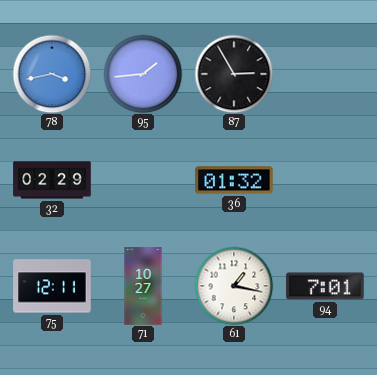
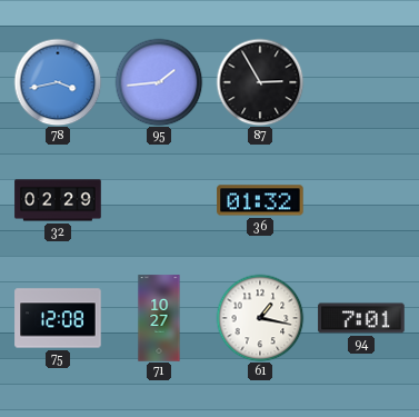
75: 12:11 -> 12:08
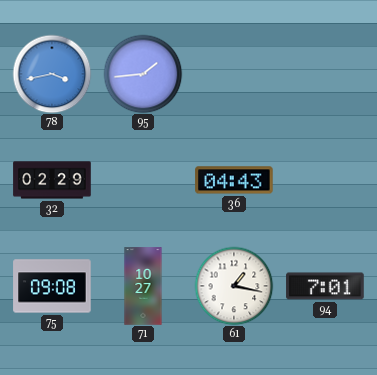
87: 2:55 -> none
36: 01:32 -> 04:43
75: 12:08 -> 09:08
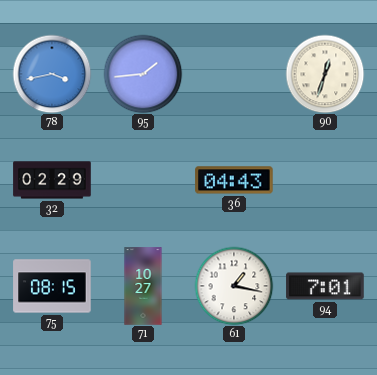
90: none -> 12:33
75: 09:08 -> 08:15
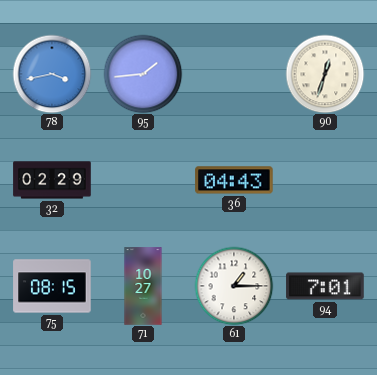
61: 1:17 -> 1:15
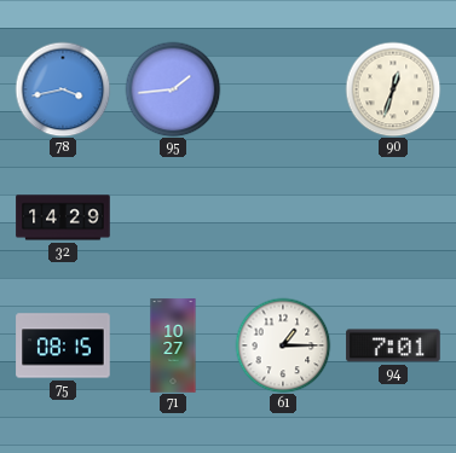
32: 02:29 -> 14:29
36: 04:43 -> none
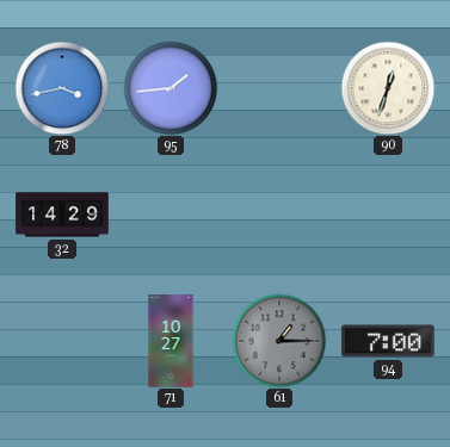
75: 08:15 -> none
61 dial: white -> grey
94: 7:01 -> 7:00
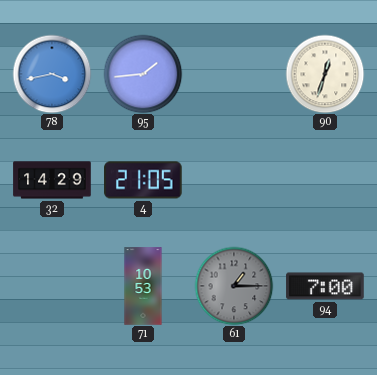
4: none -> 21:05
71: 10:27 -> 10:53
